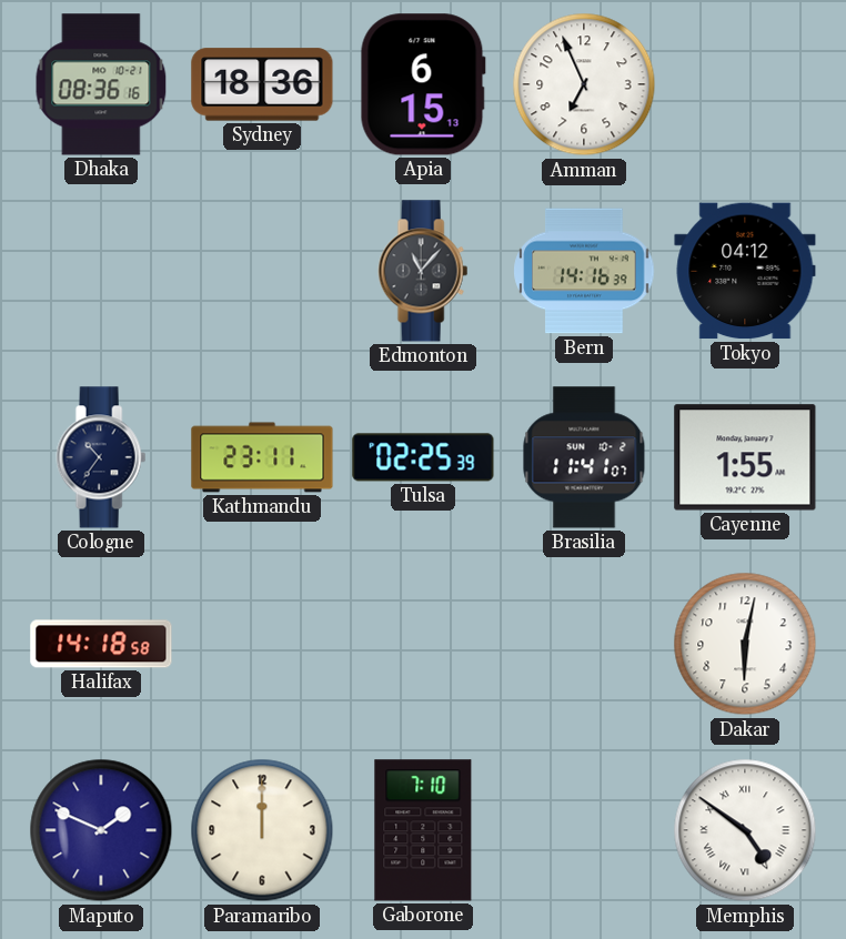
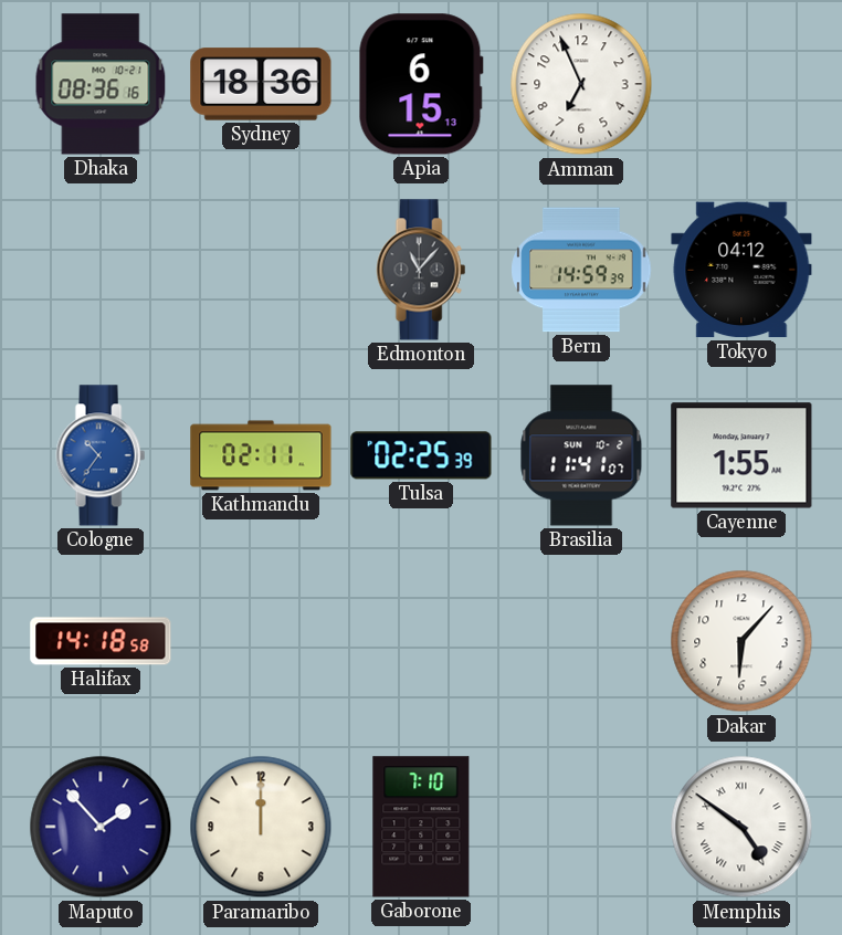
Bern: 14:16 -> 14:59
Cologne dial: navy -> blue
Kathmandu: 23:11 -> 02:11
Dakar: 6:02 -> 6:07
Maputo: 1:49 -> 1:53
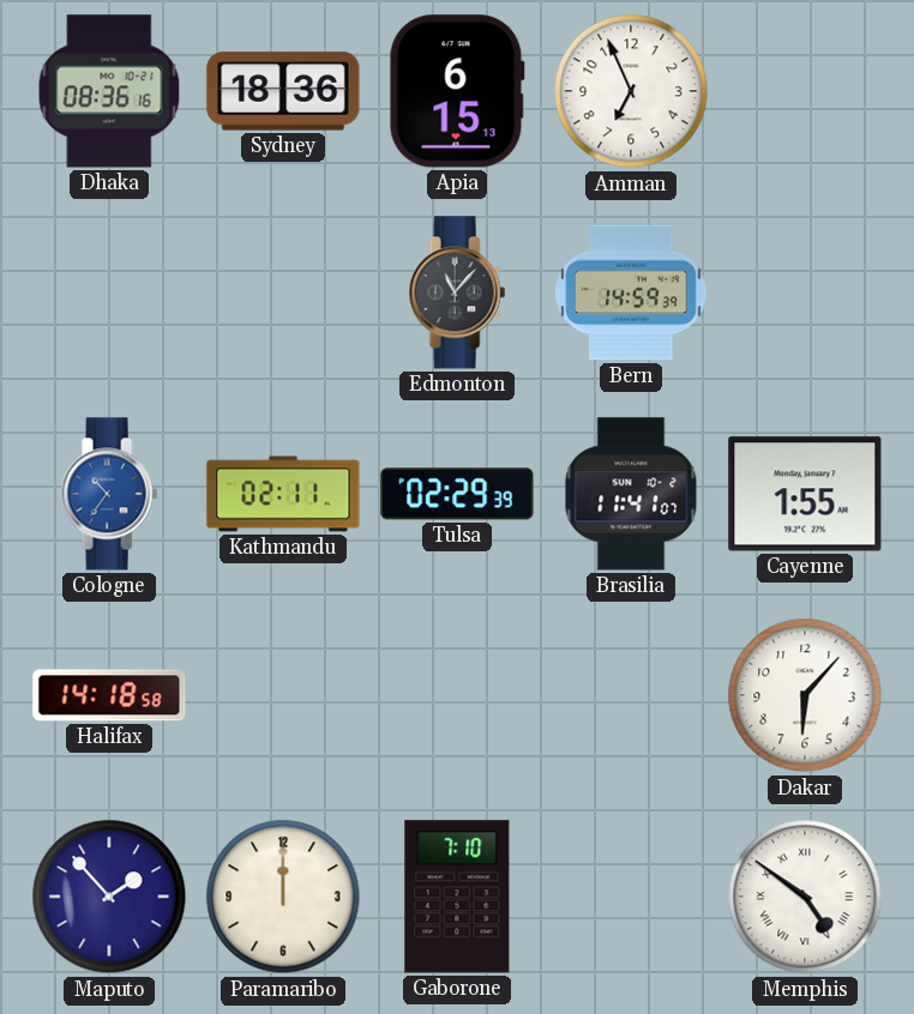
Tokyo: 04:12 -> none
Tulsa: 02:25 -> 02:29
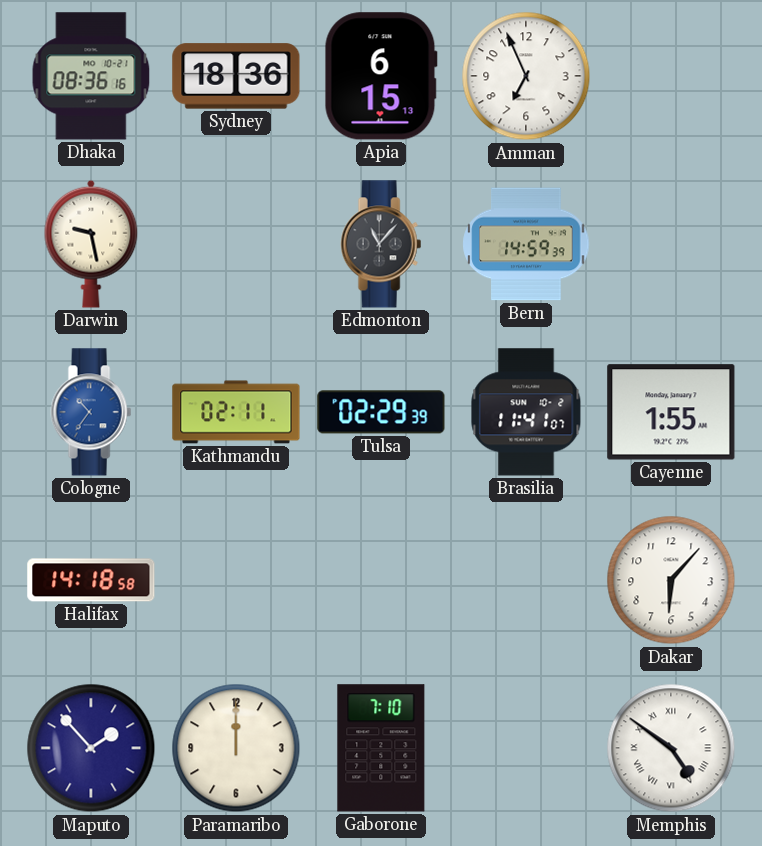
Darwin: none -> 9:28
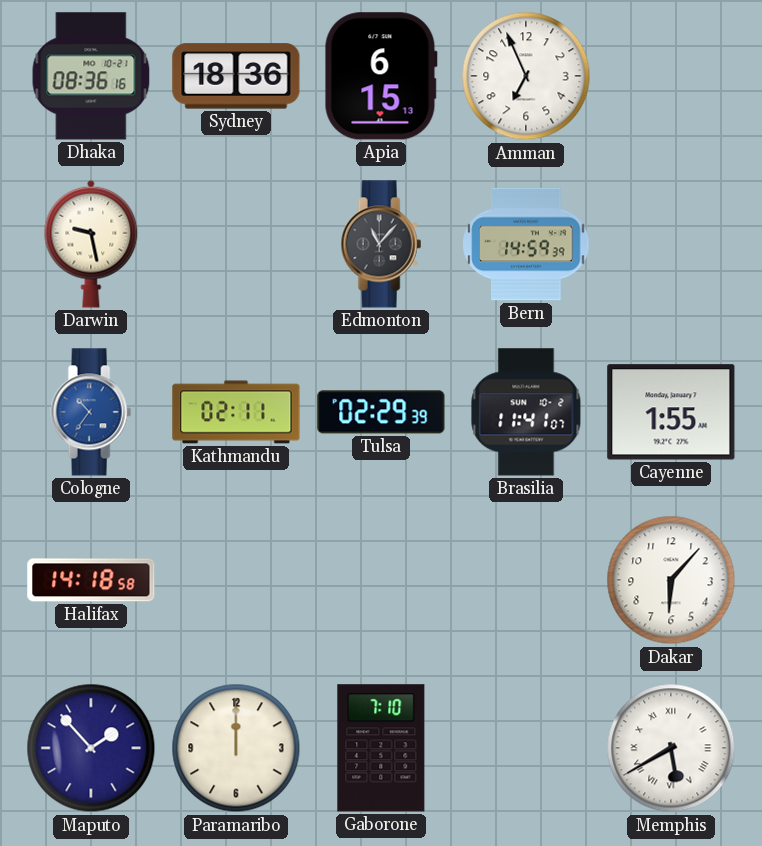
Memphis: 4:51 -> 5:40
